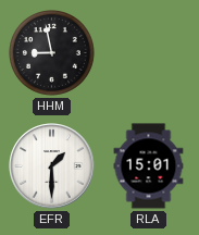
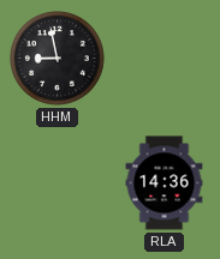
EFR: 1:30 -> none
RLA: 15:01 -> 14:36
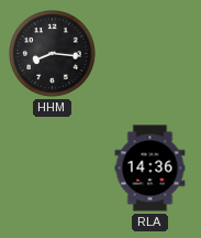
HHM: 8:58 -> 8:16
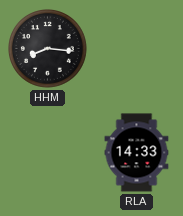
RLA: 14:36 -> 14:33
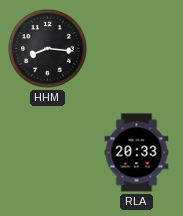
RLA: 14:33 -> 20:33
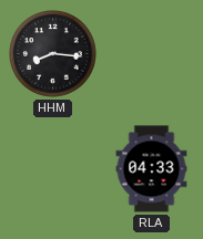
RLA: 20:33 -> 04:33
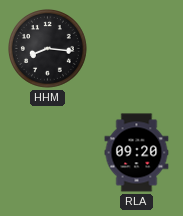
RLA: 04:33 -> 09:20
